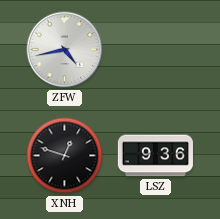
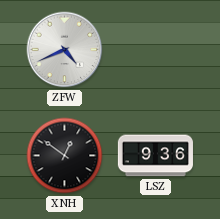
ZFW: 4:43 -> 4:41
XNH: 12:48 -> 12:51
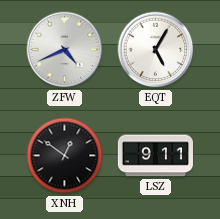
EQT: none -> 5:05
LSZ: 9:36 -> 9:11
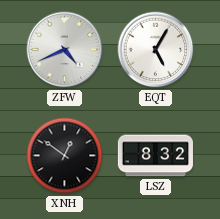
LSZ: 9:11 -> 8:32
